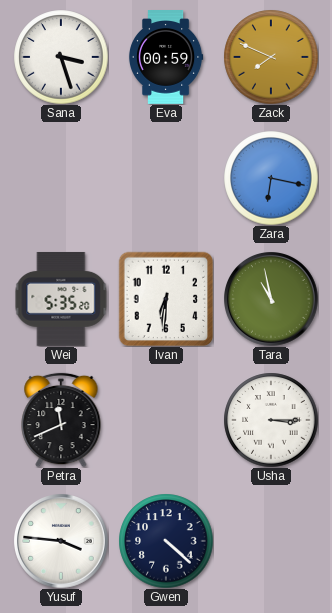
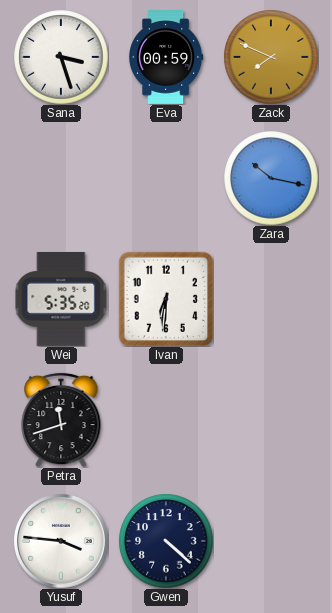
Zara: 6:17 -> 10:17
Tara: 10:58 -> none
Petra: 11:41 -> 11:42
Usha: 3:15 -> none
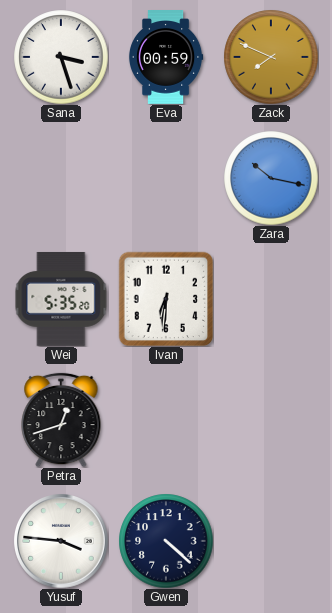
Petra: 11:42 -> 12:42
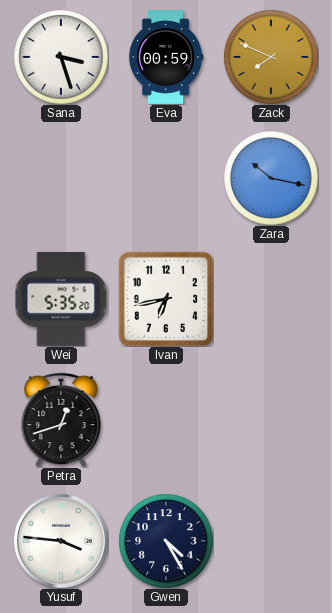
Ivan: 6:31 -> 6:43
Gwen: 4:22 -> 4:25
